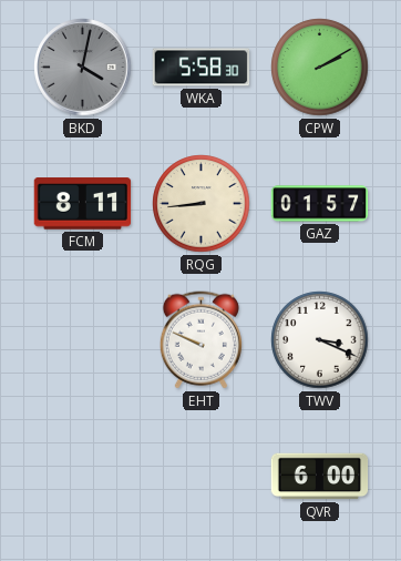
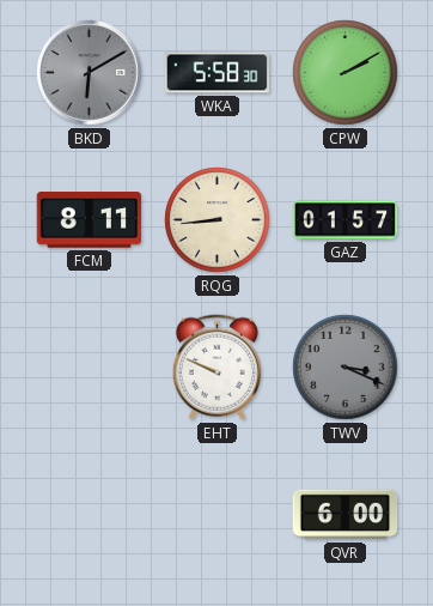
BKD: 4:02 -> 6:10
TWV dial: white -> grey
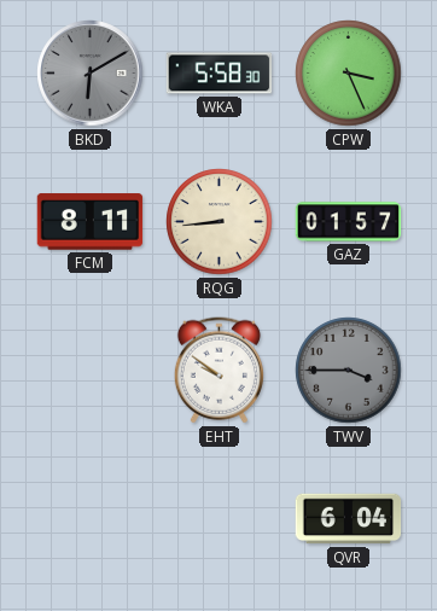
CPW: 2:10 -> 3:26
EHT: 9:49 -> 9:51
TWV: 3:19 -> 3:45
QVR: 6:00 -> 6:04
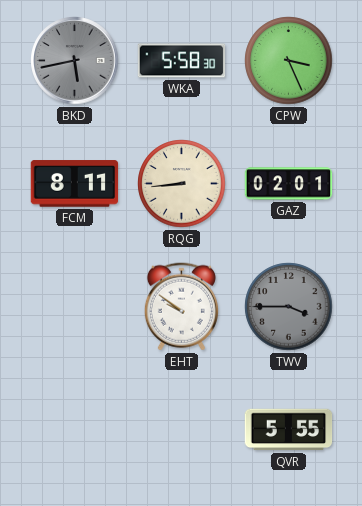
BKD: 6:10 -> 5:43
GAZ: 01:57 -> 02:01
QVR: 6:04 -> 5:55
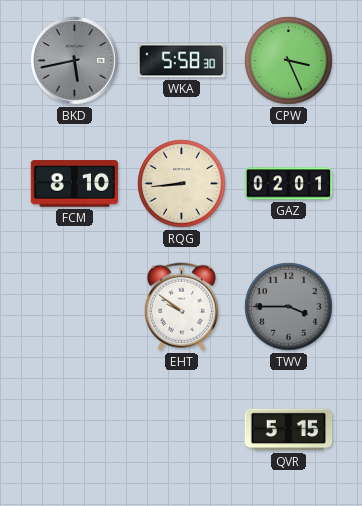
FCM: 8:11 -> 8:10
QVR: 5:55 -> 5:15
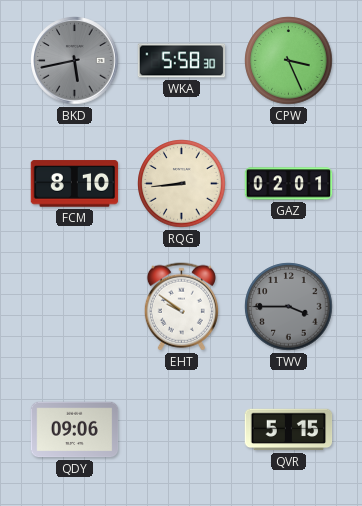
QDY: none -> 09:06
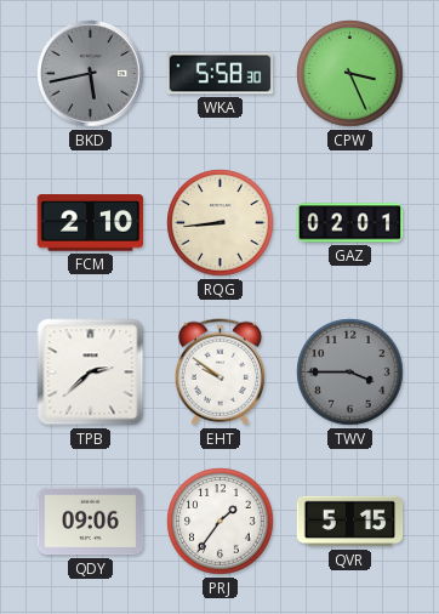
FCM: 8:10 -> 2:10
TPB: none -> 2:38
PRJ: none -> 1:36
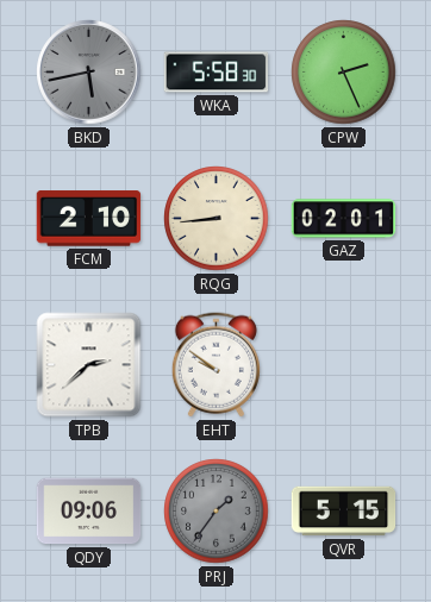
CPW: 3:26 -> 2:26
TWV: 3:45 -> none
PRJ dial: white -> grey
